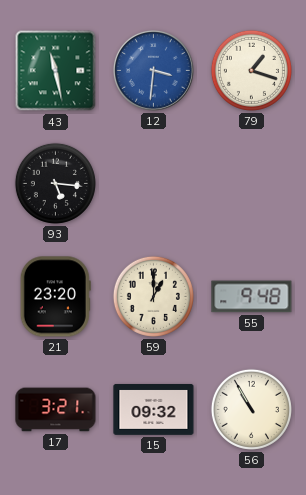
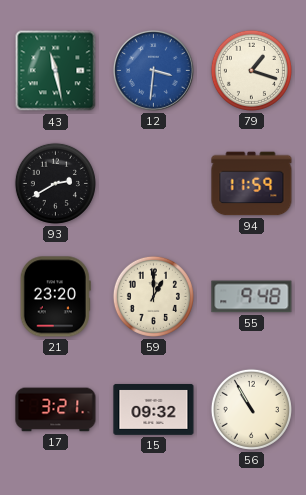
93: 5:16 -> 2:40
94: none -> 11:59
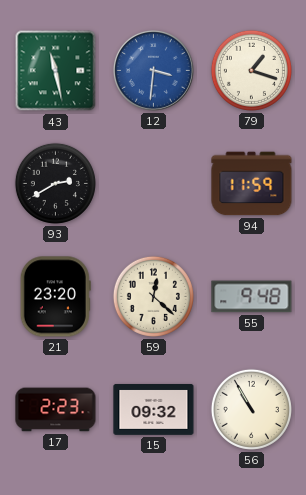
59: 1:00 -> 12:22
17: 3:21 -> 2:23
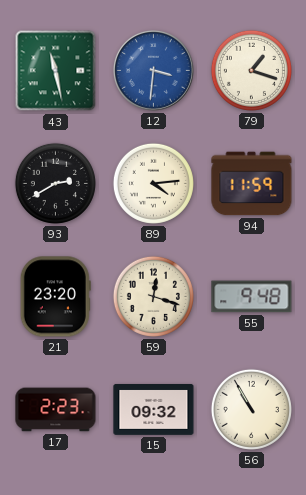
89: none -> 4:14
59: 12:22 -> 12:18
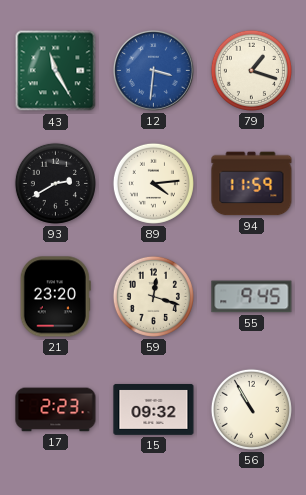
43: 11:28 -> 11:25
55: 9:48 -> 9:45
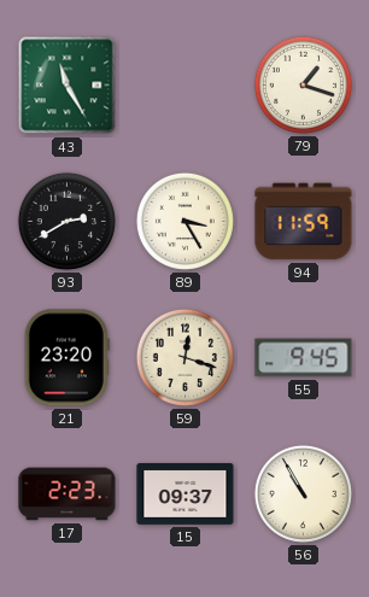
12: 3:31 -> none
89: 4:14 -> 3:25
15: 09:32 -> 09:37
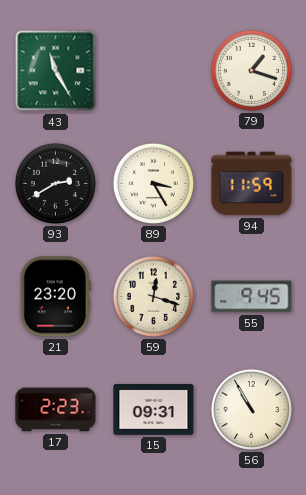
15: 09:37 -> 09:31
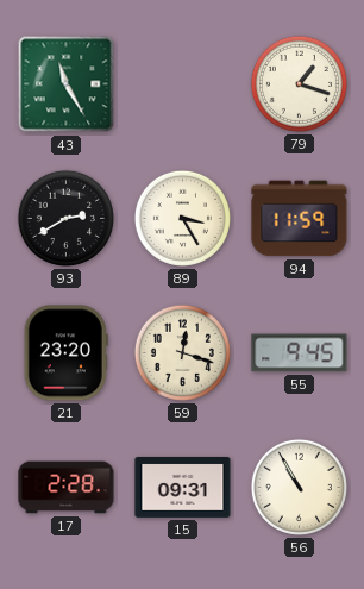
17: 2:23 -> 2:28
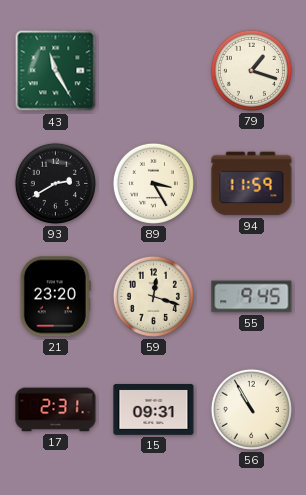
17: 2:28 -> 2:31
